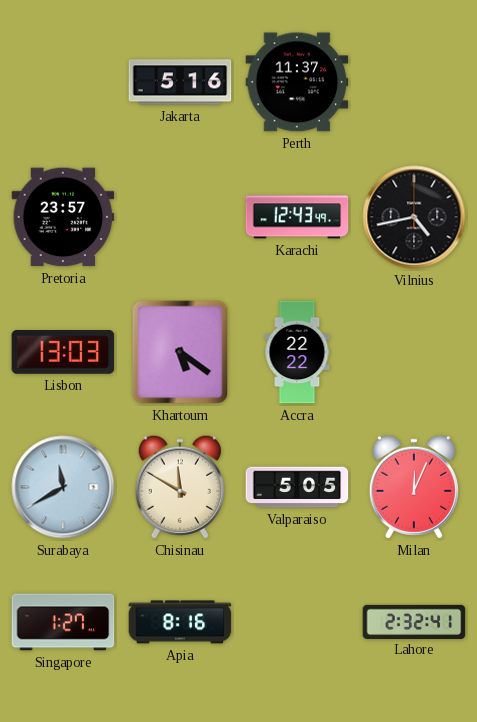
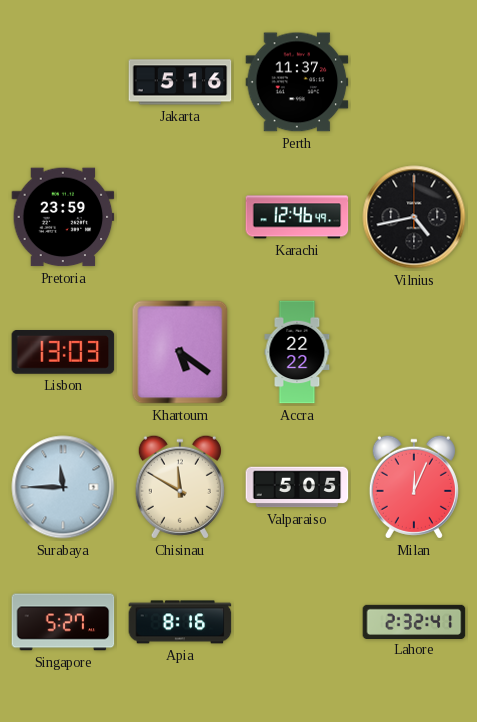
Pretoria: 23:57 -> 23:59
Karachi: 12:43 -> 12:46
Surabaya: 11:40 -> 11:45
Singapore: 1:27 -> 5:27
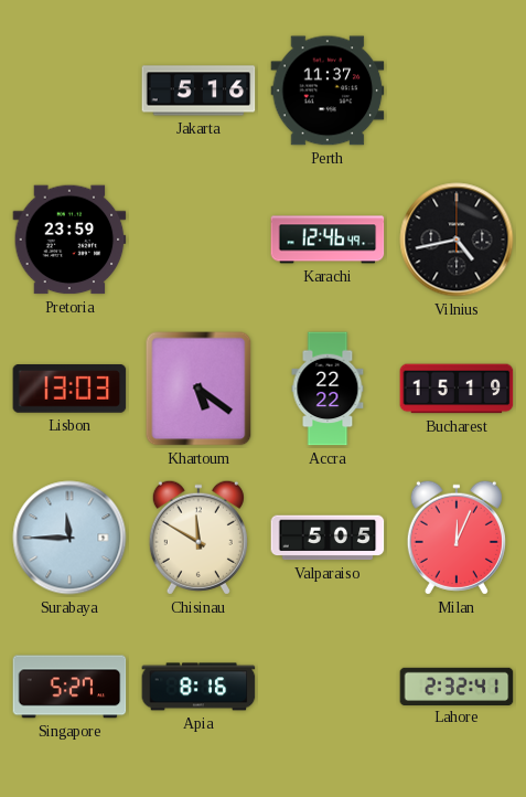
Bucharest: none -> 15:19
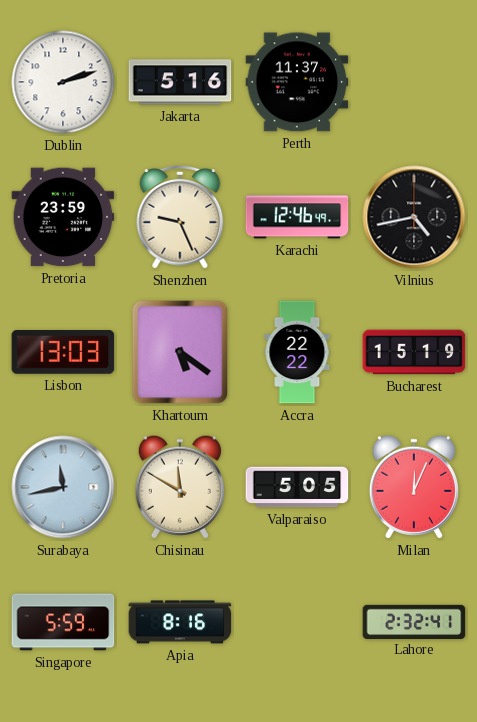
Dublin: none -> 2:12
Shenzhen: none -> 9:26
Surabaya: 11:45 -> 11:43
Singapore: 5:27 -> 5:59
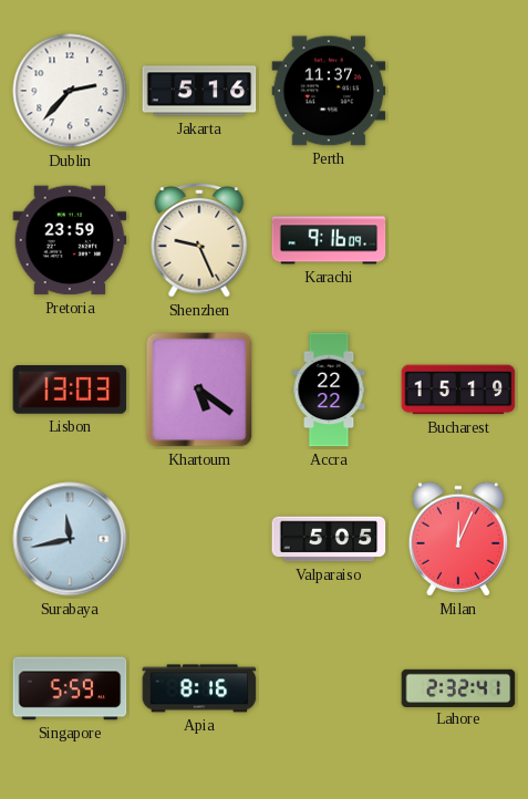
Dublin: 2:12 -> 2:37
Karachi: 12:46 -> 9:16
Vilnius: 4:43 -> none
Chisinau: 11:50 -> none
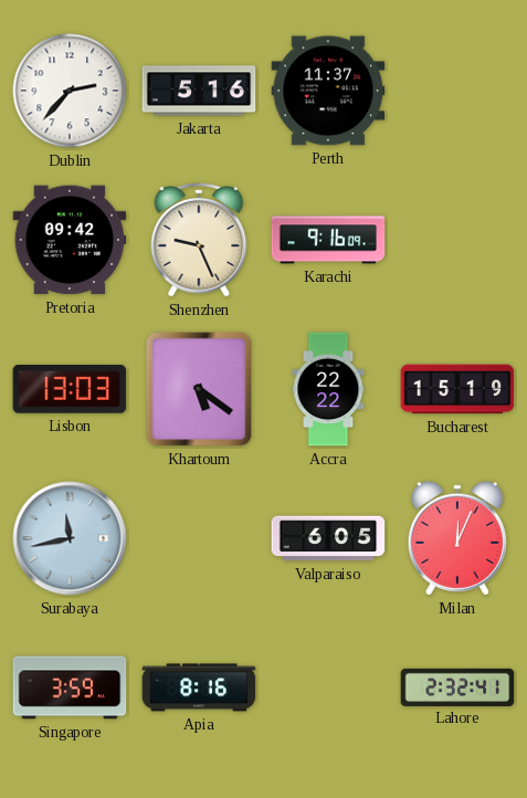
Pretoria: 23:59 -> 09:42
Valparaiso: 5:05 -> 6:05
Singapore: 5:59 -> 3:59
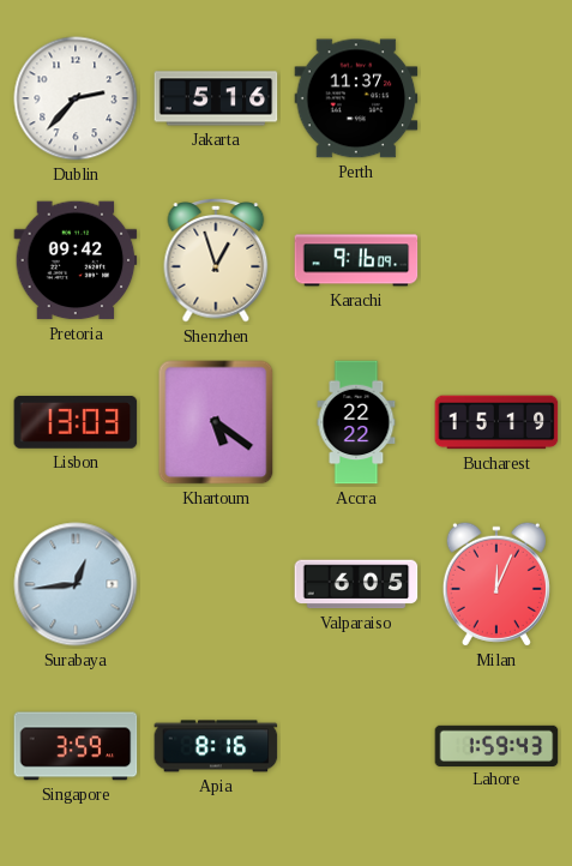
Shenzhen: 9:26 -> 12:57
Surabaya: 11:43 -> 12:44
Lahore: 2:32 -> 1:59
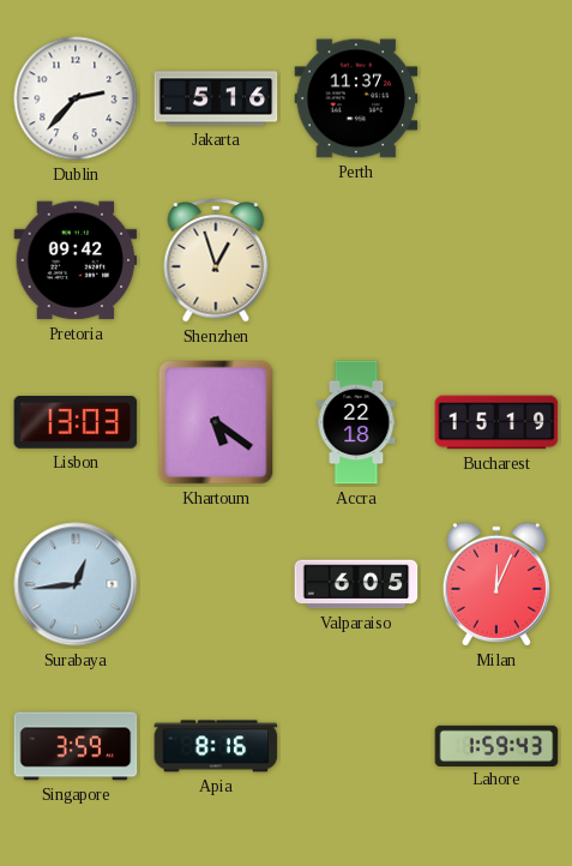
Karachi: 9:16 -> none
Accra: 22:22 -> 22:18
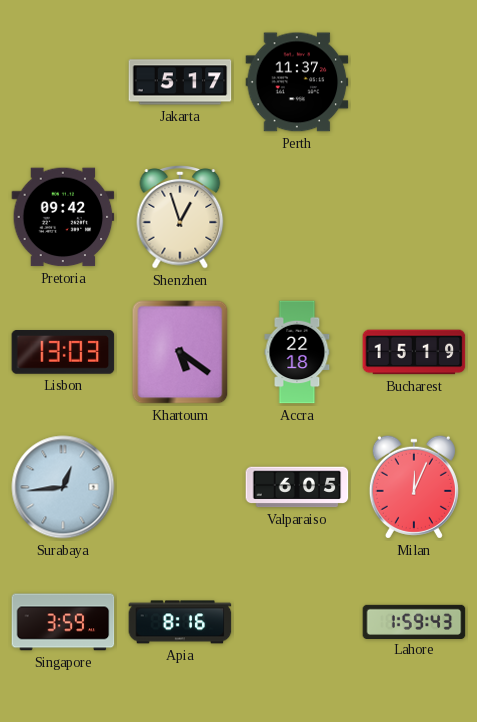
Dublin: 2:37 -> none
Jakarta: 5:16 -> 5:17
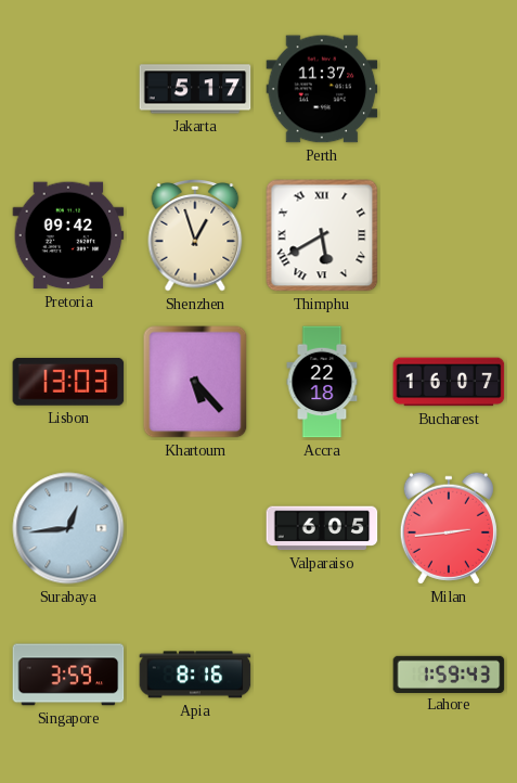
Thimphu: none -> 5:40
Khartoum: 5:21 -> 5:23
Bucharest: 15:19 -> 16:07
Milan: 12:04 -> 2:44
